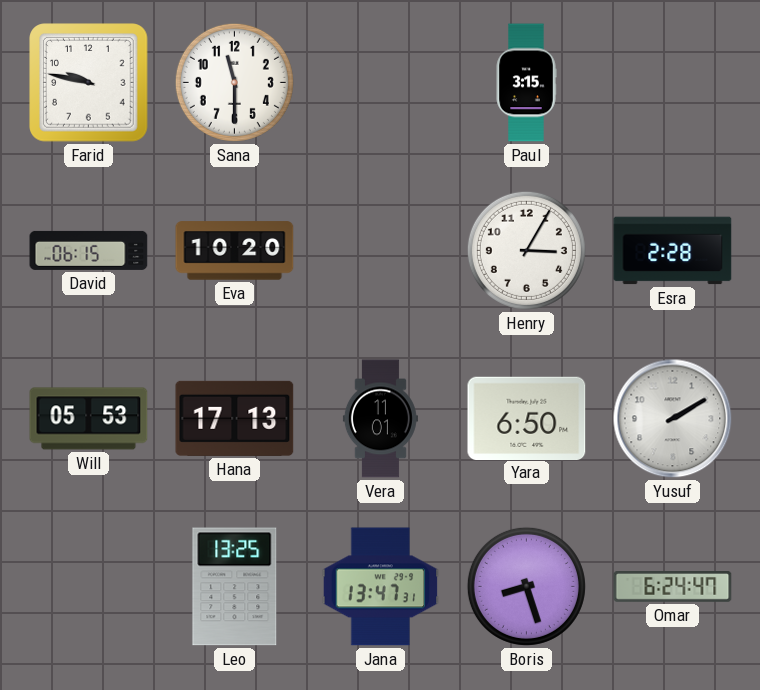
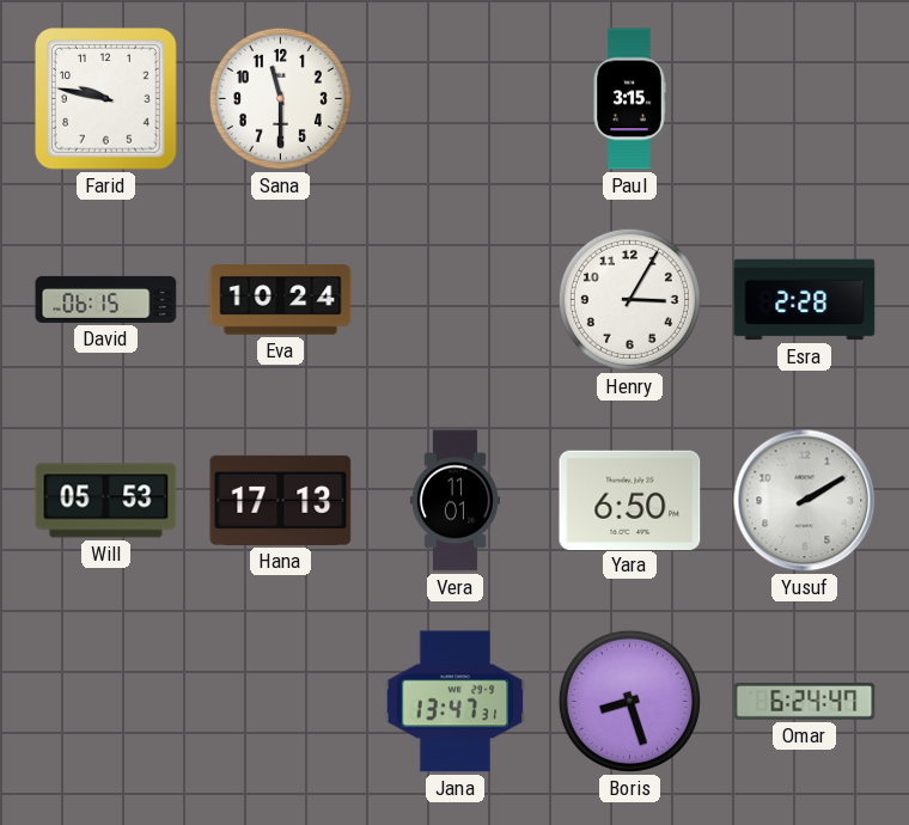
Eva: 10:20 -> 10:24
Leo: 13:25 -> none
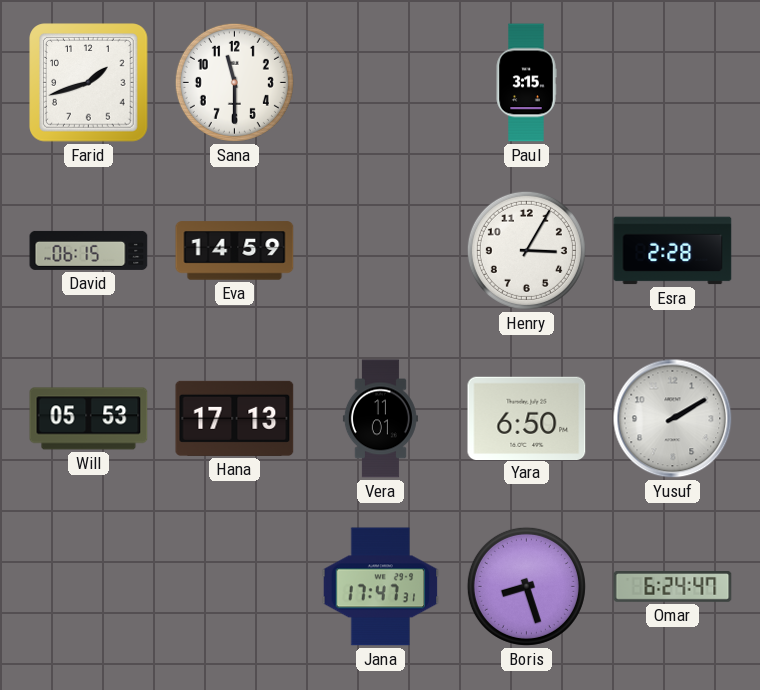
Farid: 9:47 -> 1:42
Eva: 10:24 -> 14:59
Jana: 13:47 -> 17:47
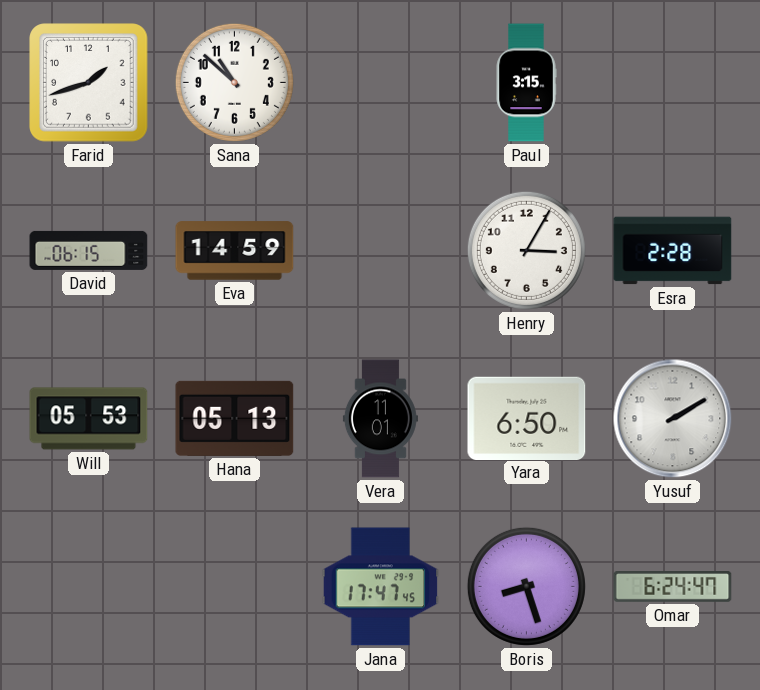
Sana: 11:30 -> 10:52
Hana: 17:13 -> 05:13
Jana: 17:47:31 -> 17:47:45
